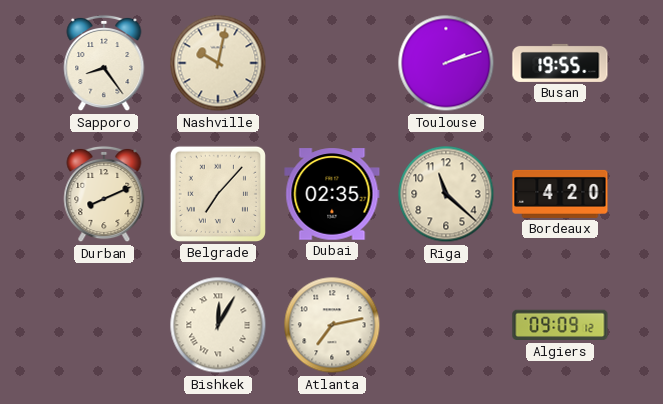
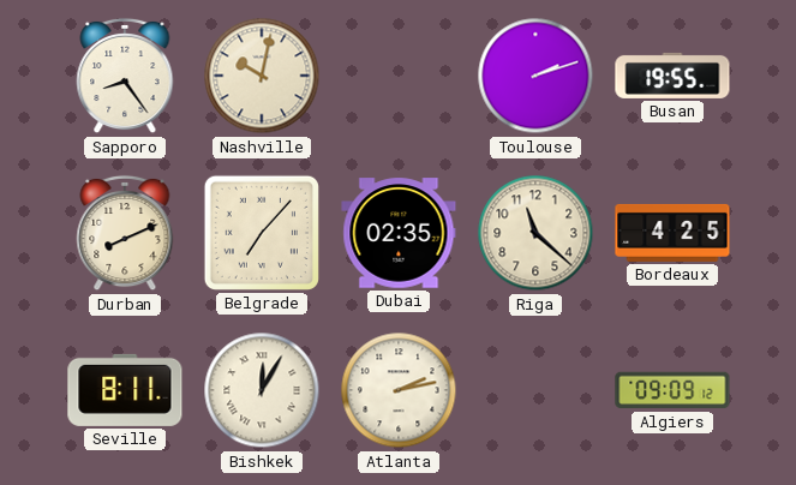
Bordeaux: 4:20 -> 4:25
Seville: none -> 8:11
Atlanta: 7:13 -> 2:13
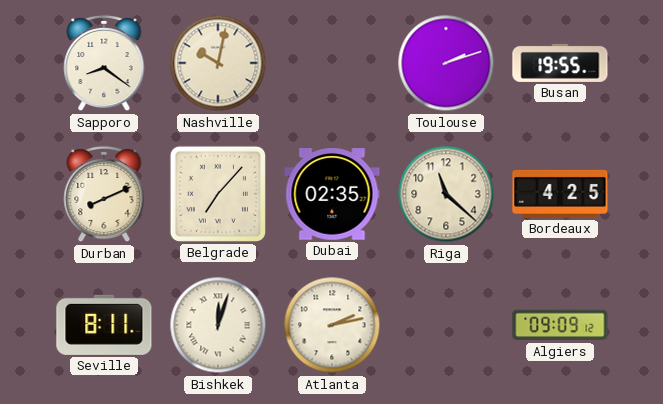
Sapporo: 8:24 -> 8:21
Bishkek: 12:05 -> 12:03
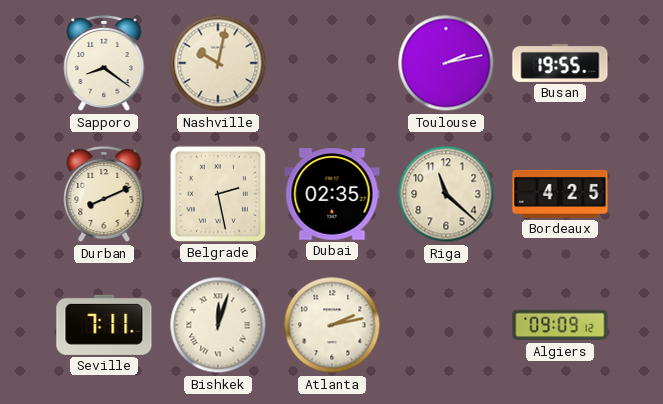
Toulouse: 2:12 -> 2:13
Belgrade: 7:07 -> 2:28
Seville: 8:11 -> 7:11
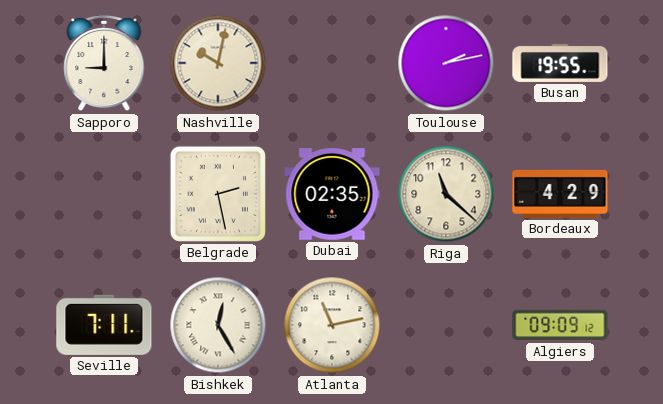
Sapporo: 8:21 -> 9:00
Durban: 8:11 -> none
Bordeaux: 4:25 -> 4:29
Bishkek: 12:03 -> 12:25
Atlanta: 2:13 -> 11:13
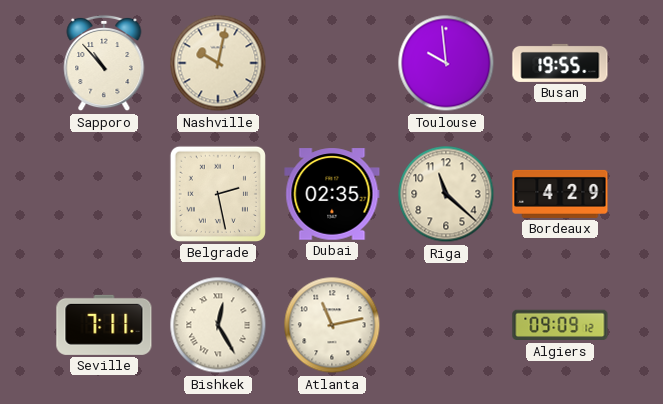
Sapporo: 9:00 -> 10:53
Toulouse: 2:13 -> 9:59
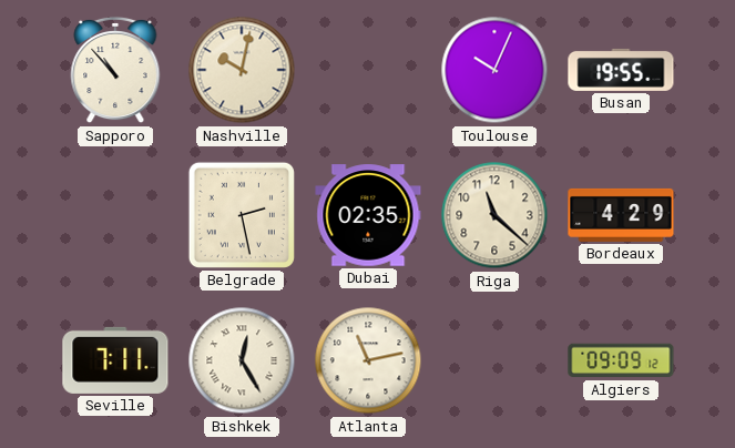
Toulouse: 9:59 -> 10:04
